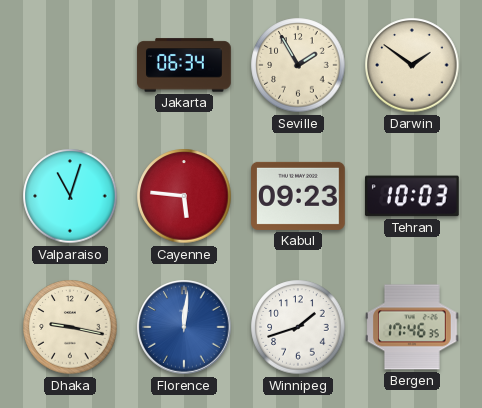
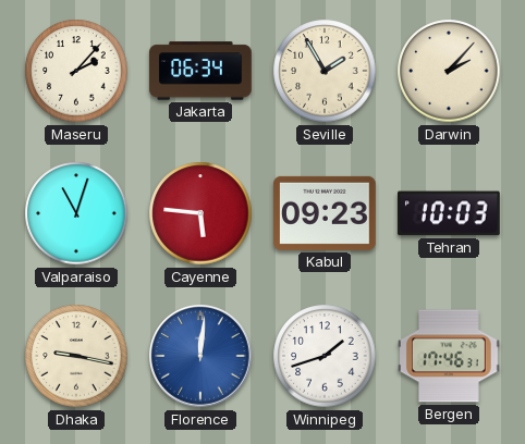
Maseru: none -> 2:07
Darwin: 1:51 -> 2:07
Bergen: 17:46:35 -> 17:46:31
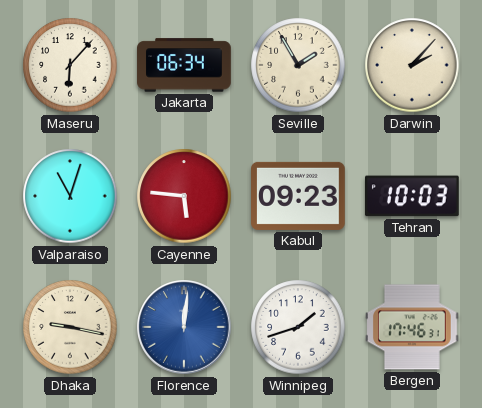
Maseru: 2:07 -> 6:07
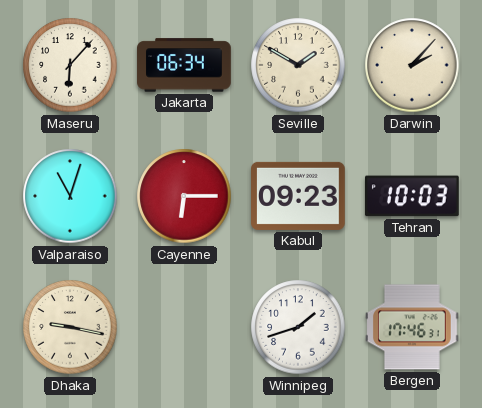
Seville: 1:55 -> 1:50
Cayenne: 5:46 -> 6:15
Florence: 12:01 -> none
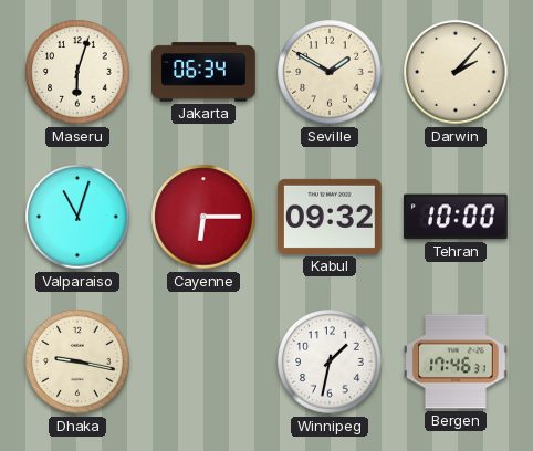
Maseru: 6:07 -> 6:03
Kabul: 09:23 -> 09:32
Tehran: 10:03 -> 10:00
Winnipeg: 1:42 -> 1:32
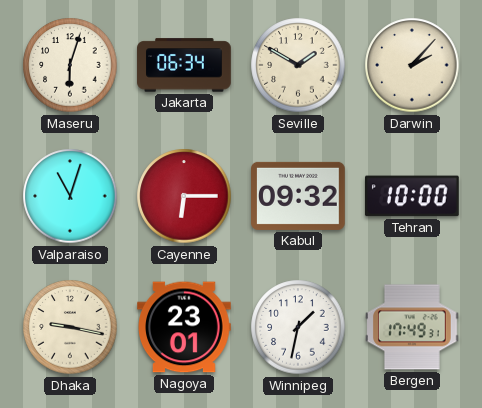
Nagoya: none -> 23:01
Bergen: 17:46 -> 17:49
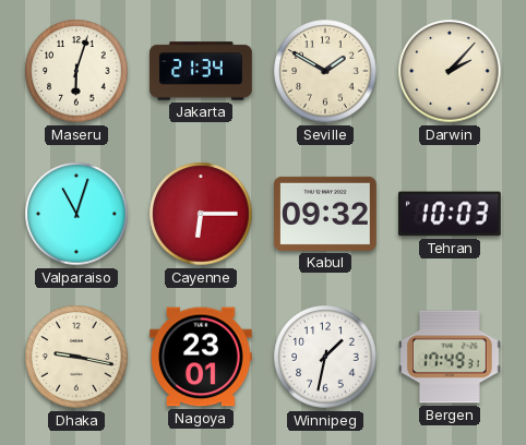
Jakarta: 06:34 -> 21:34
Tehran: 10:00 -> 10:03
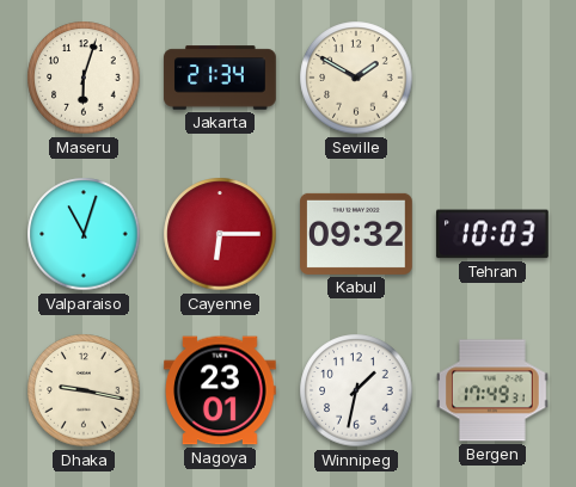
Darwin: 2:07 -> none
